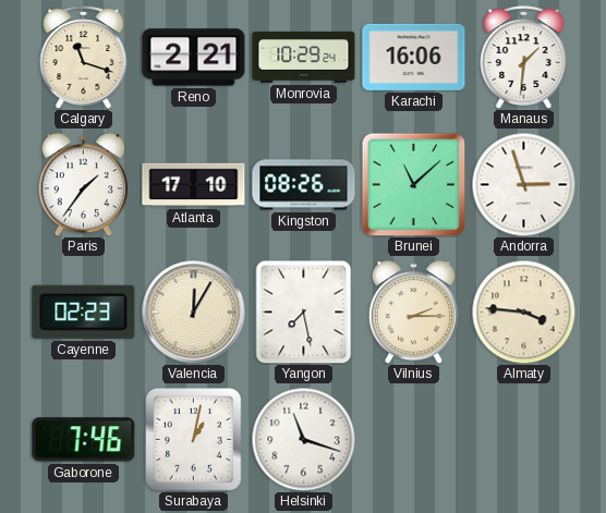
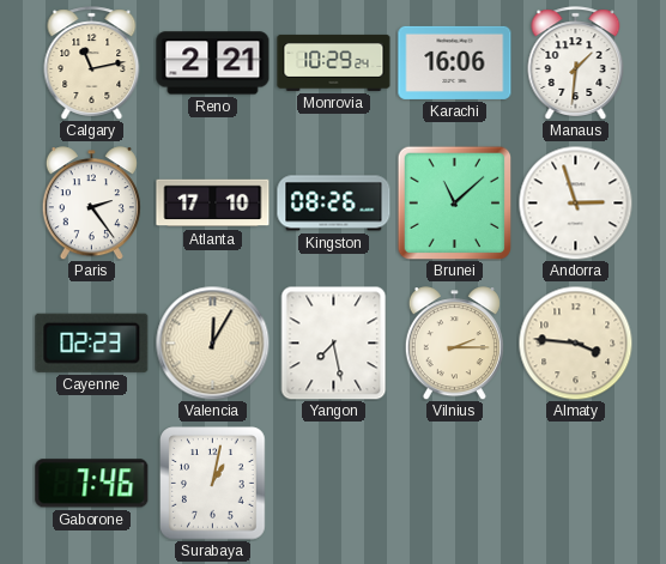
Calgary: 11:18 -> 11:13
Paris: 1:36 -> 2:24
Helsinki: 11:18 -> none
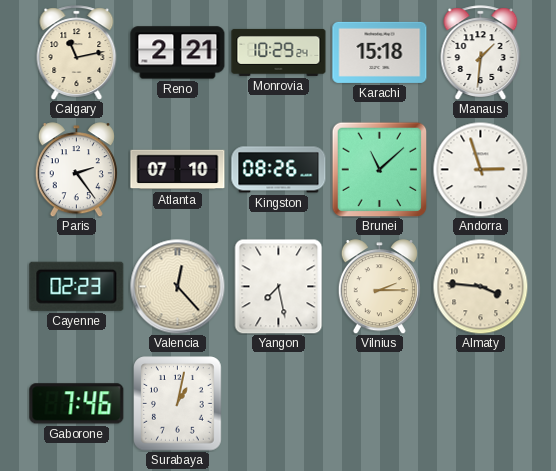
Karachi: 16:06 -> 15:18
Atlanta: 17:10 -> 07:10
Valencia: 12:05 -> 12:23
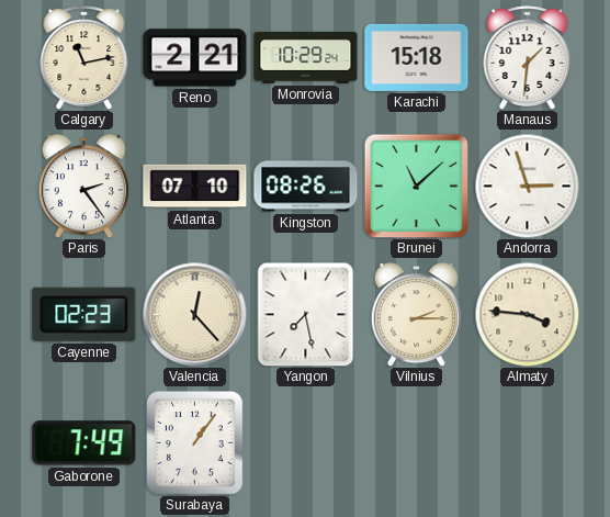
Gaborone: 7:46 -> 7:49
Surabaya: 1:02 -> 1:06
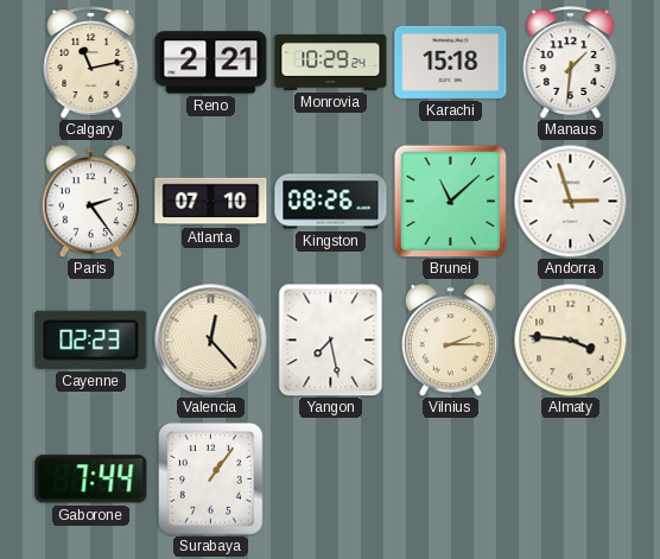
Gaborone: 7:49 -> 7:44
